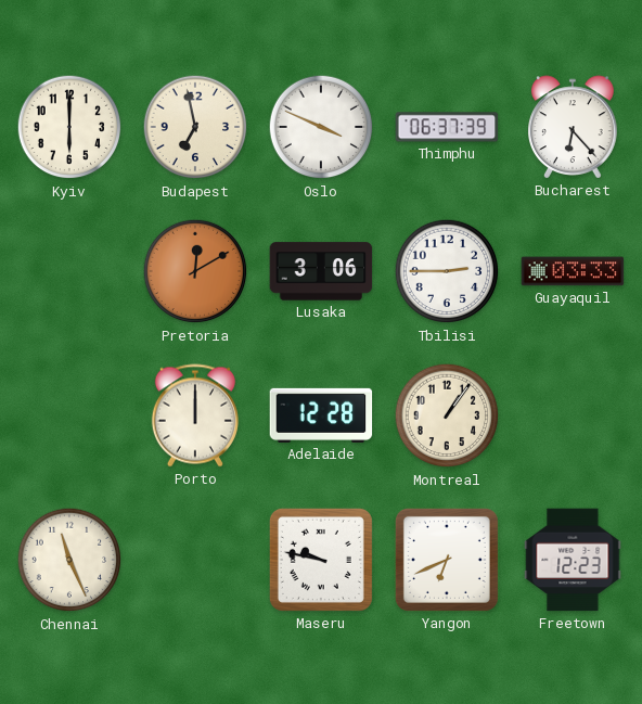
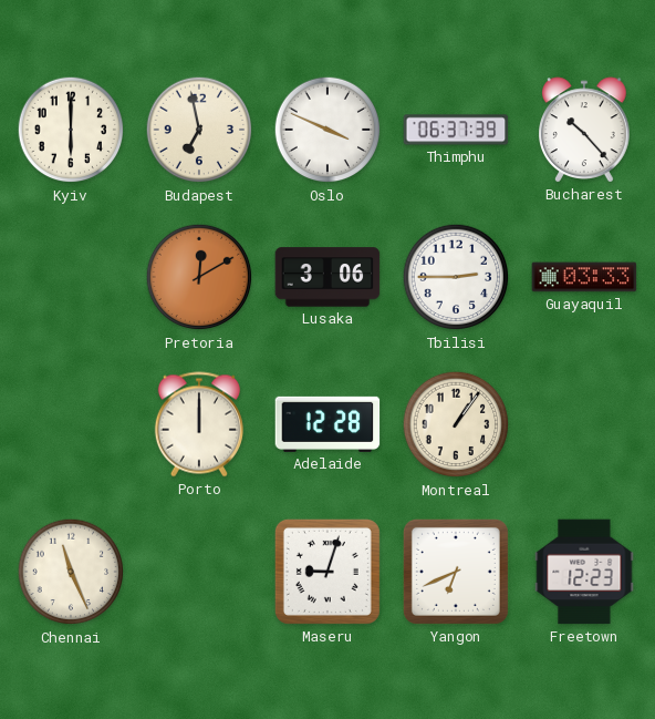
Bucharest: 6:23 -> 10:23
Maseru: 9:47 -> 9:03
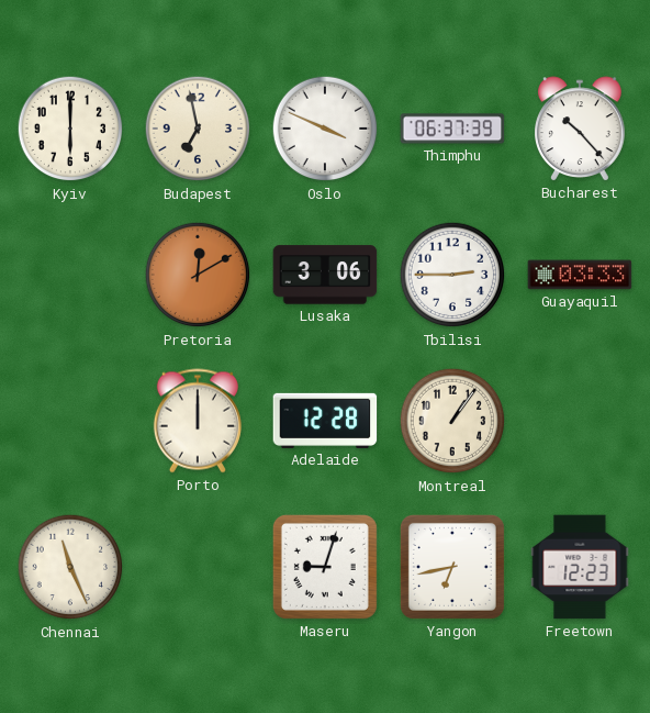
Yangon: 6:41 -> 6:43
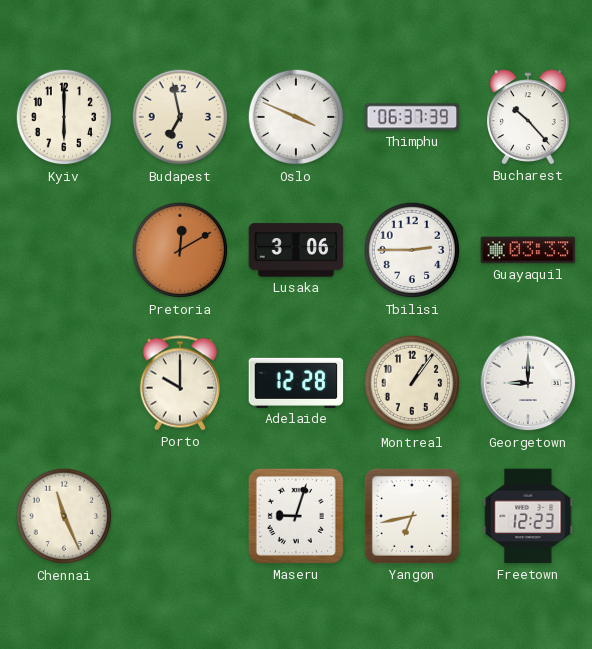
Porto: 12:00 -> 10:00
Georgetown: none -> 9:00
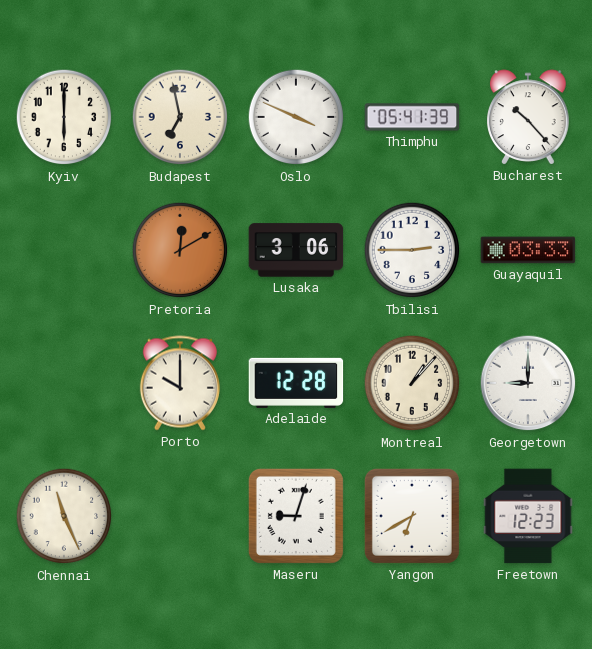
Thimphu: 06:37 -> 05:41
Montreal: 1:06 -> 1:07
Yangon: 6:43 -> 6:40
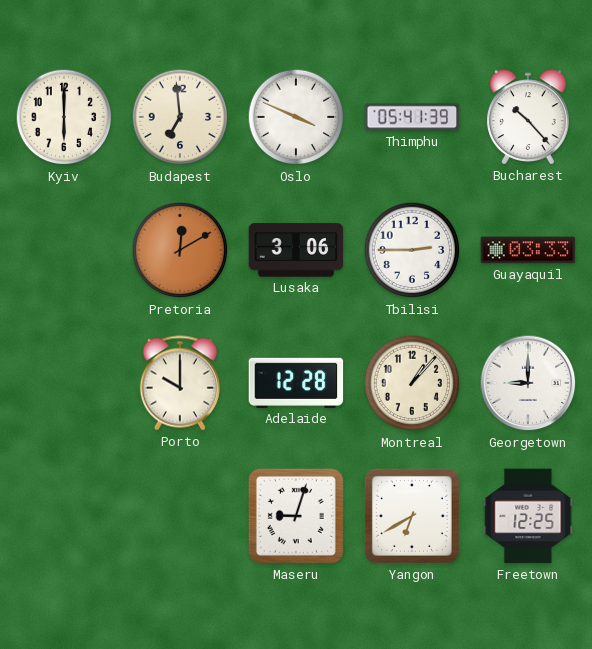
Budapest: 6:58 -> 6:59
Chennai: 11:26 -> none
Freetown: 12:23 -> 12:25
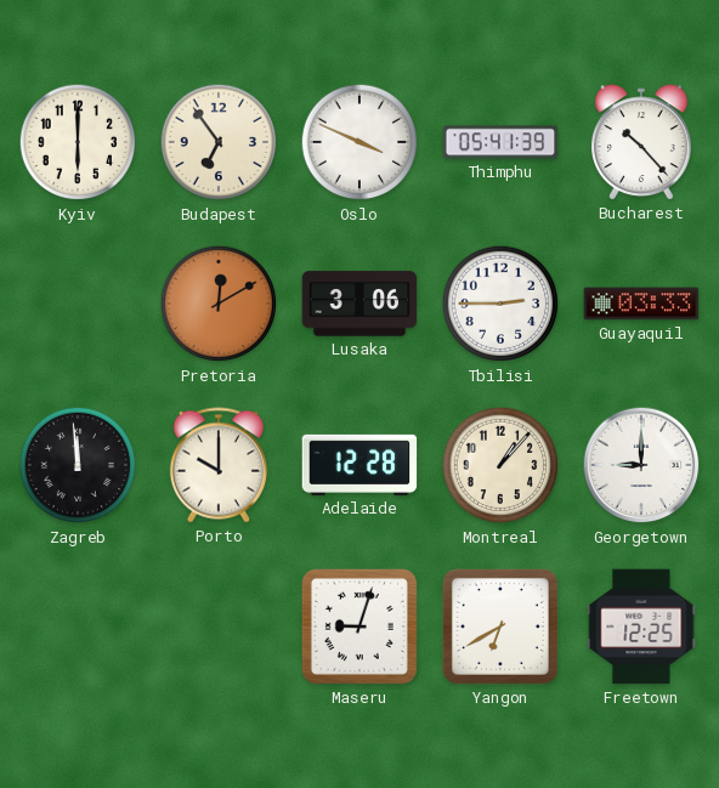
Budapest: 6:59 -> 6:54
Zagreb: none -> 11:59
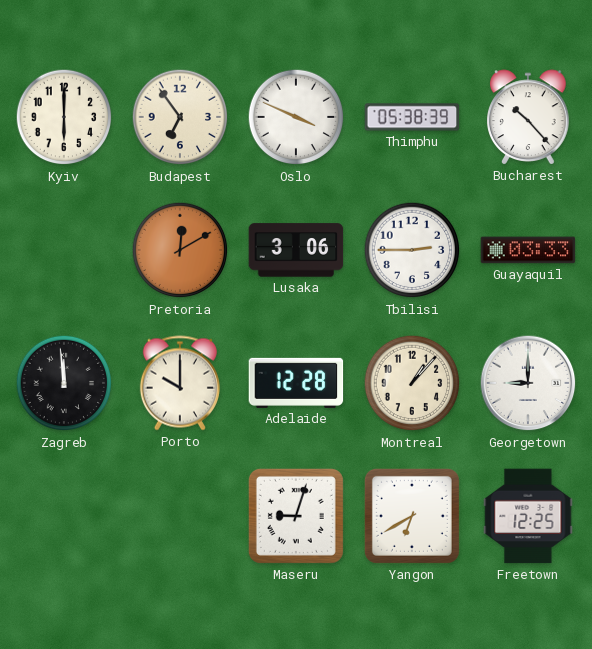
Thimphu: 05:41 -> 05:38
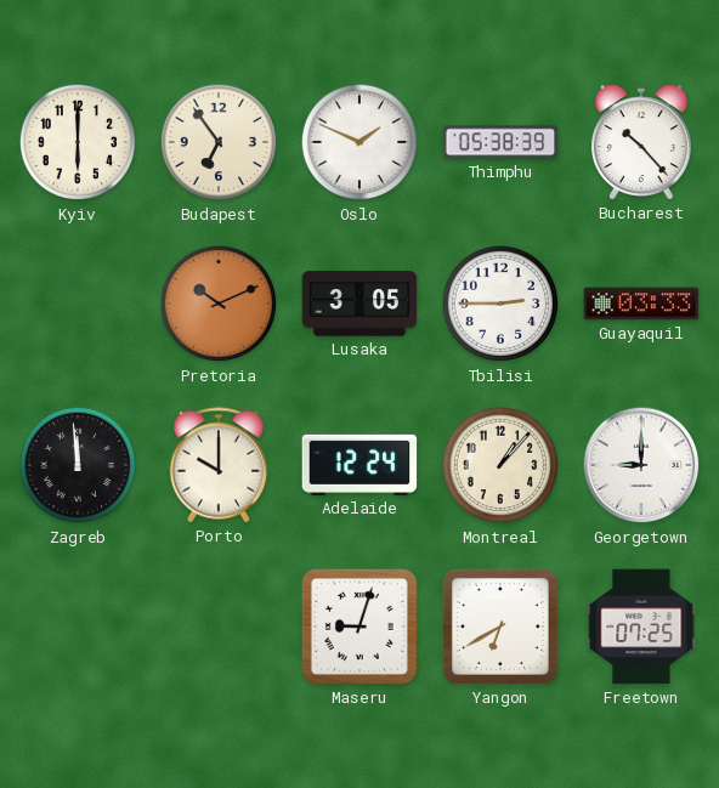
Oslo: 3:49 -> 1:49
Pretoria: 12:10 -> 10:11
Lusaka: 3:06 -> 3:05
Adelaide: 12:28 -> 12:24
Freetown: 12:25 -> 07:25
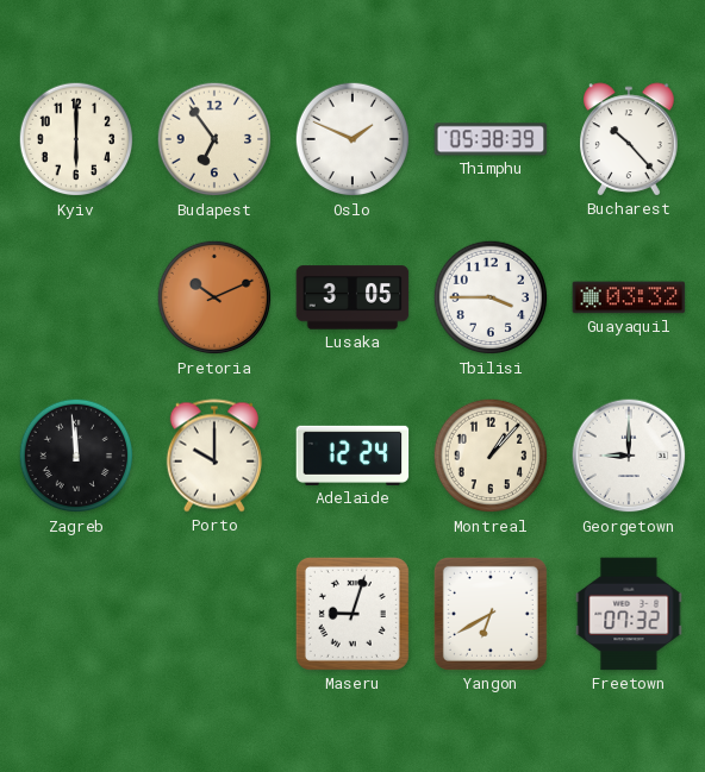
Tbilisi: 2:45 -> 3:45
Guayaquil: 03:33 -> 03:32
Freetown: 07:25 -> 07:32
